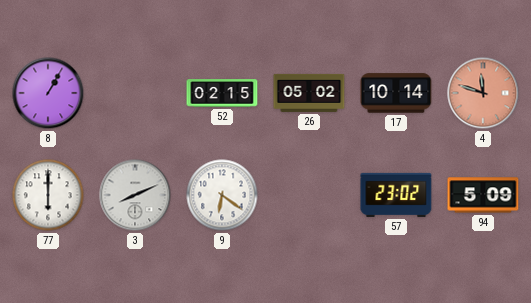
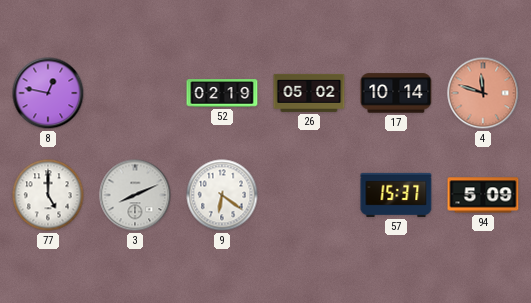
8: 1:05 -> 12:47
52: 02:15 -> 02:19
77: 6:00 -> 5:00
57: 23:02 -> 15:37
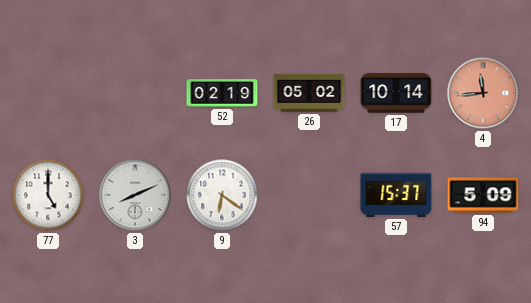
8: 12:47 -> none
4: 11:48 -> 11:44
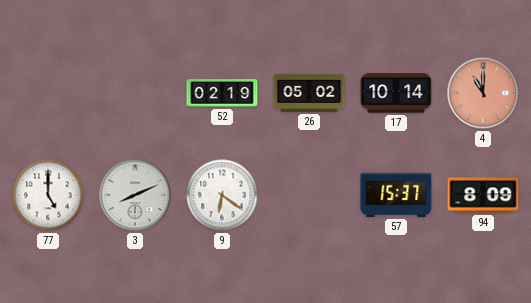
4: 11:44 -> 11:00
94: 5:09 -> 8:09
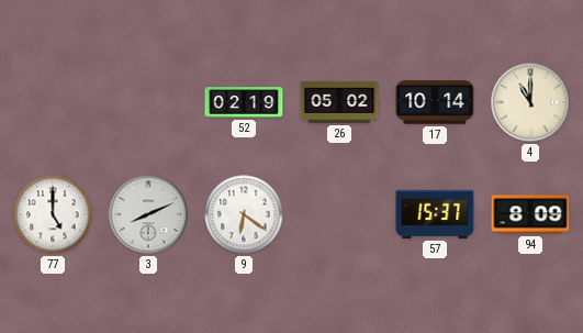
4 dial: salmon -> cream
